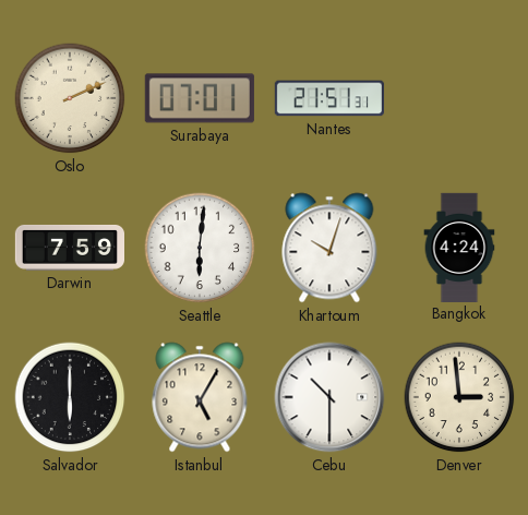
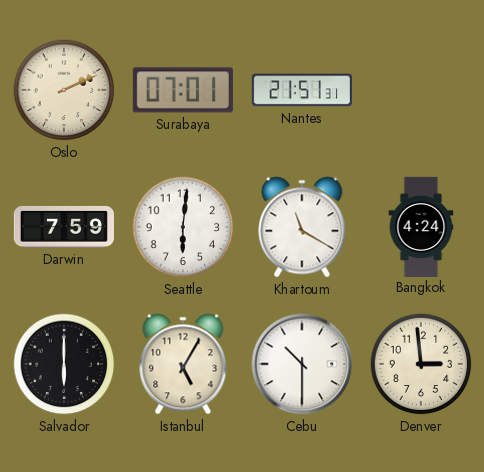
Khartoum: 10:03 -> 11:20
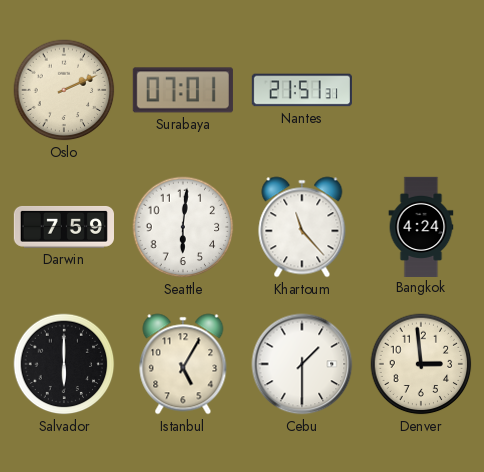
Khartoum: 11:20 -> 11:23
Cebu: 10:30 -> 1:30
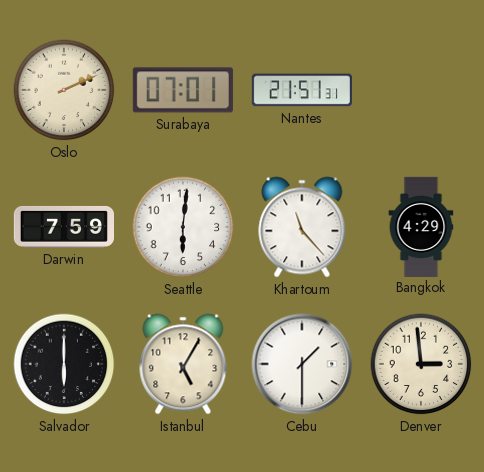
Bangkok: 4:24 -> 4:29
